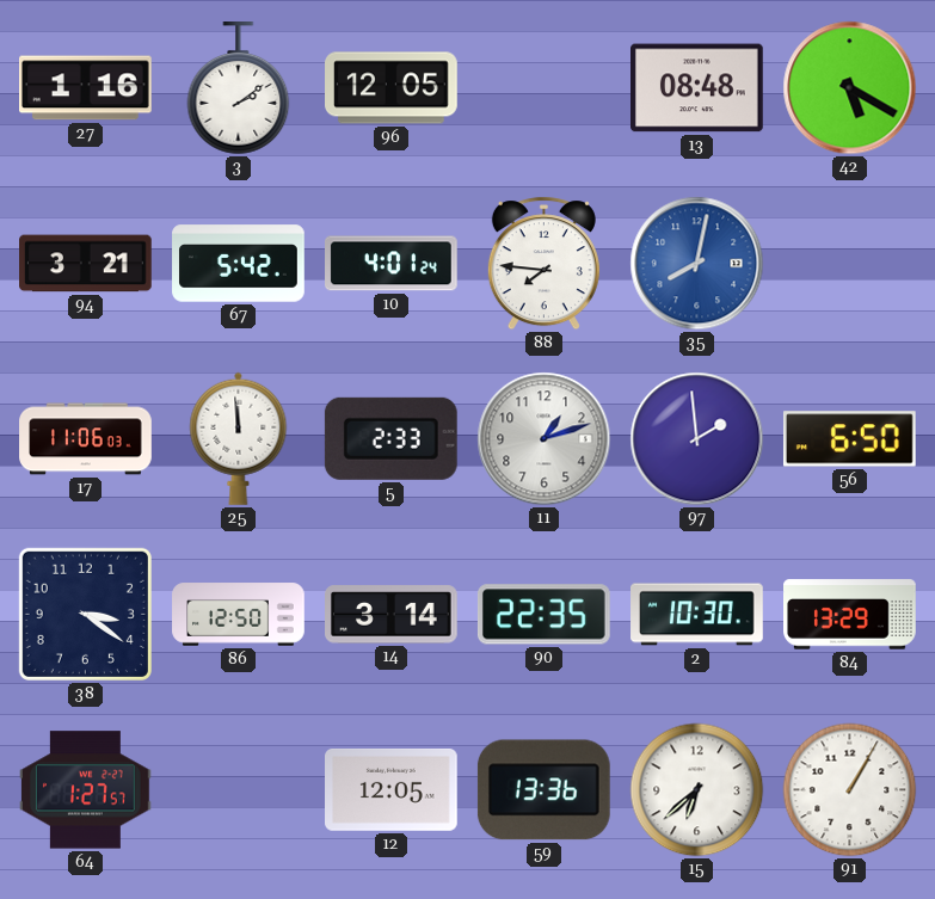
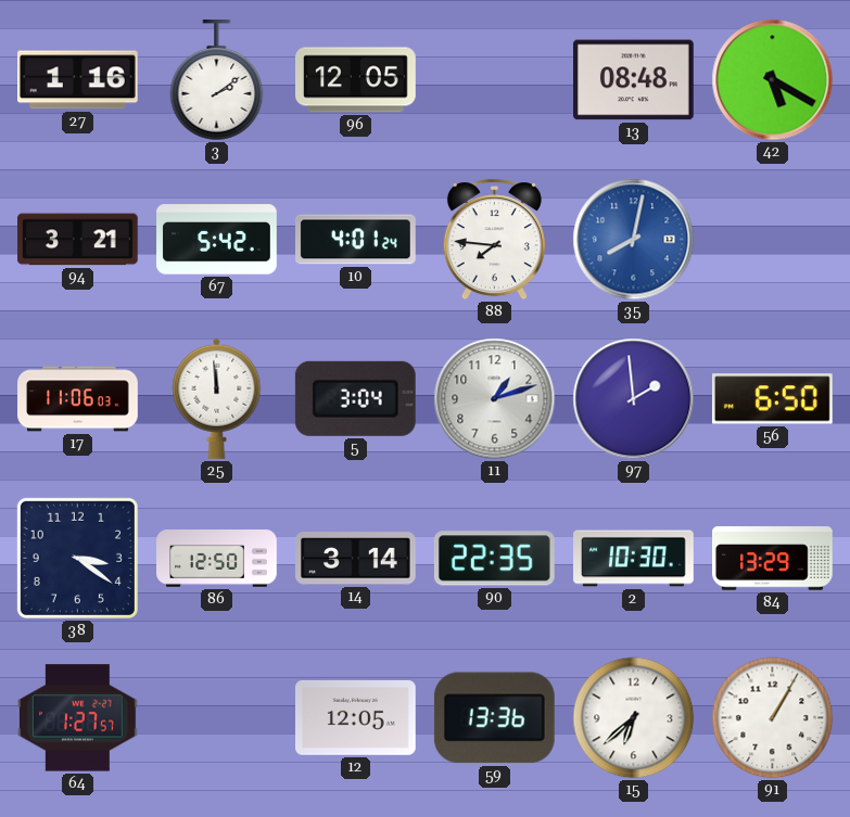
5: 2:33 -> 3:04
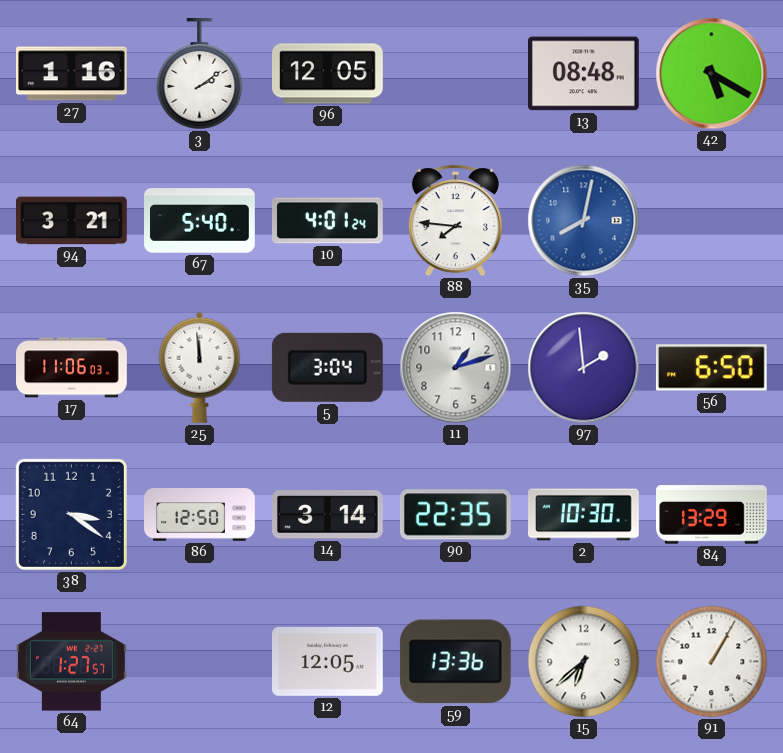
67: 5:42 -> 5:40
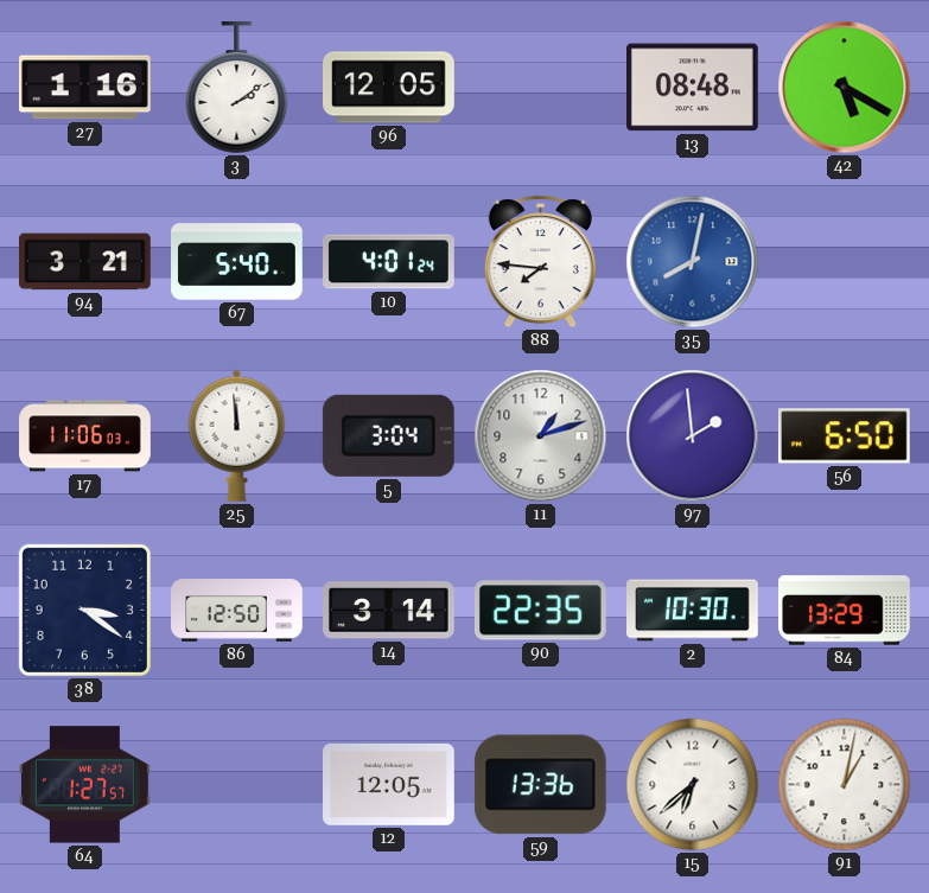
91: 1:05 -> 1:02
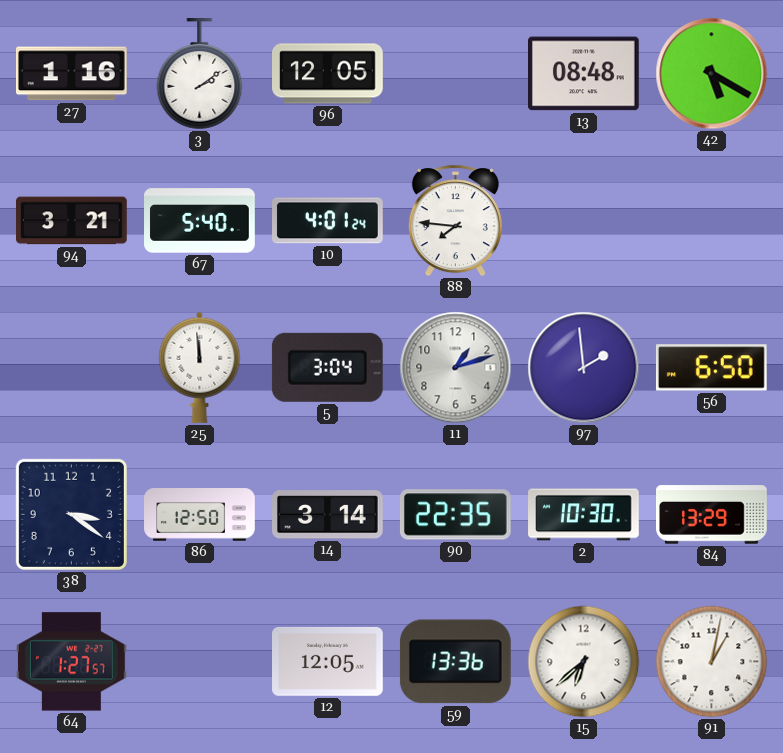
35: 8:02 -> none
17: 11:06 -> none
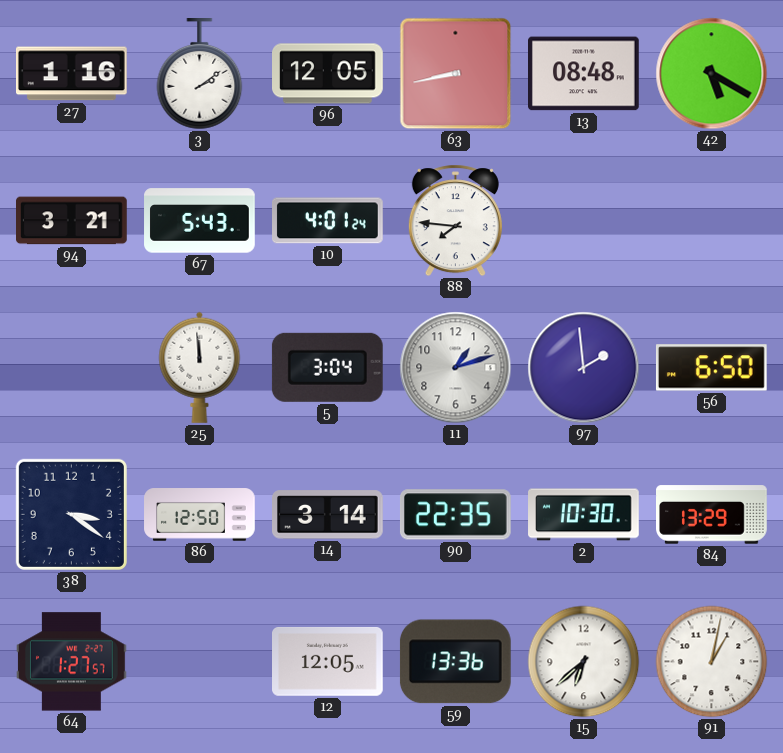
63: none -> 8:43
67: 5:40 -> 5:43
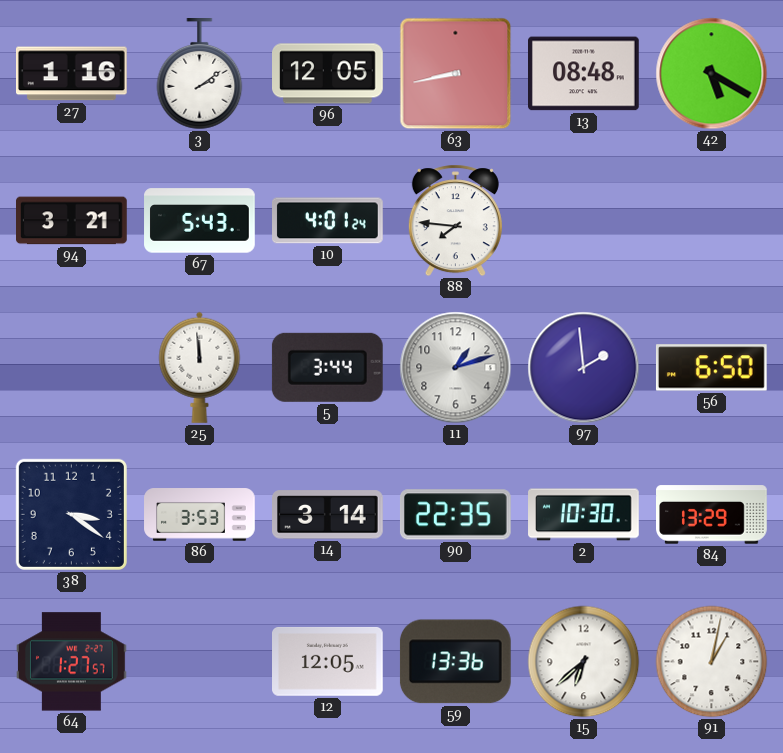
5: 3:04 -> 3:44
86: 12:50 -> 3:53
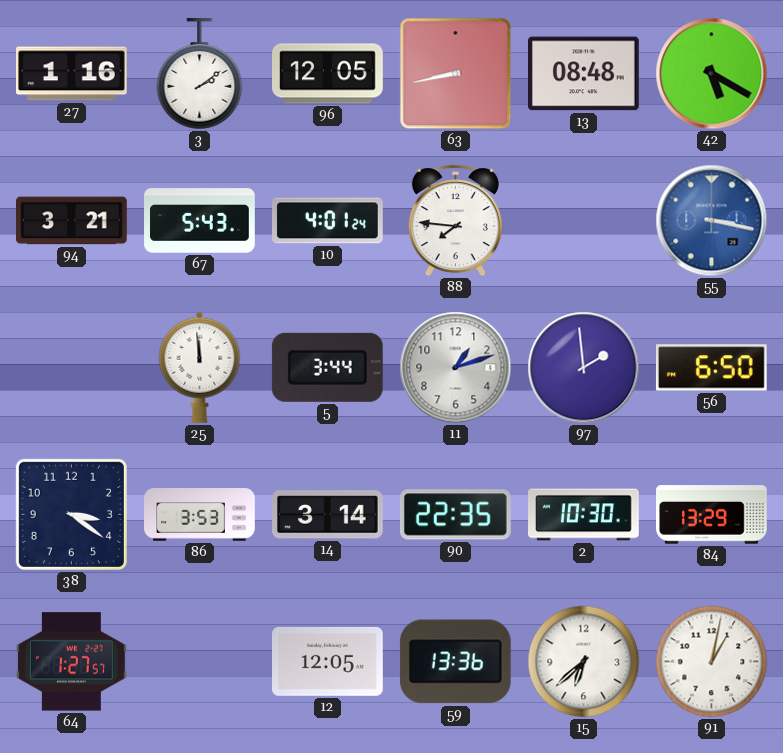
55: none -> 3:17
